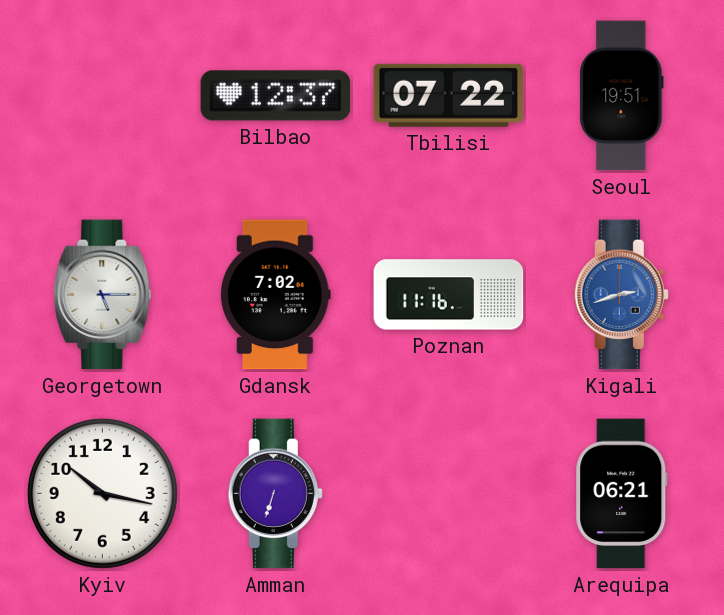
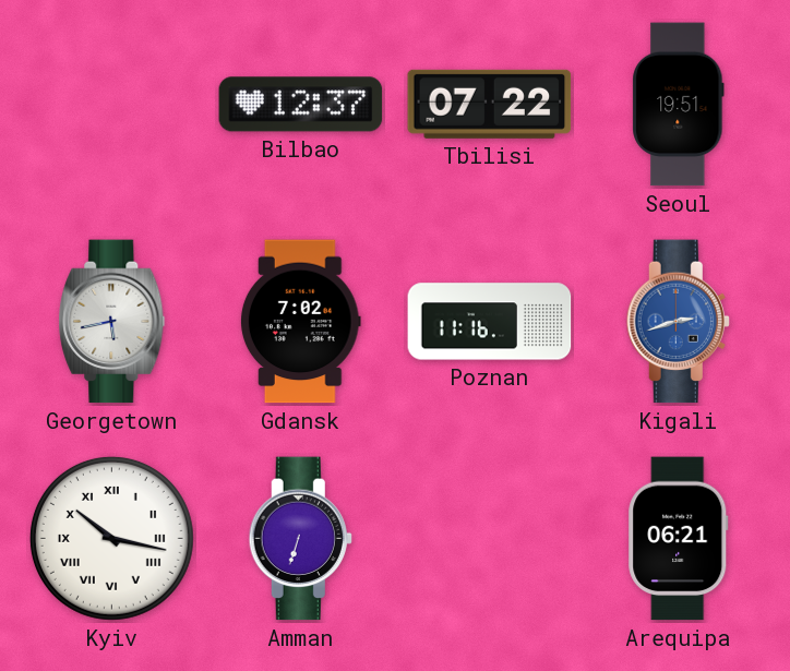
Georgetown: 5:15 -> 5:43
Kyiv numerals: Arabic -> Roman
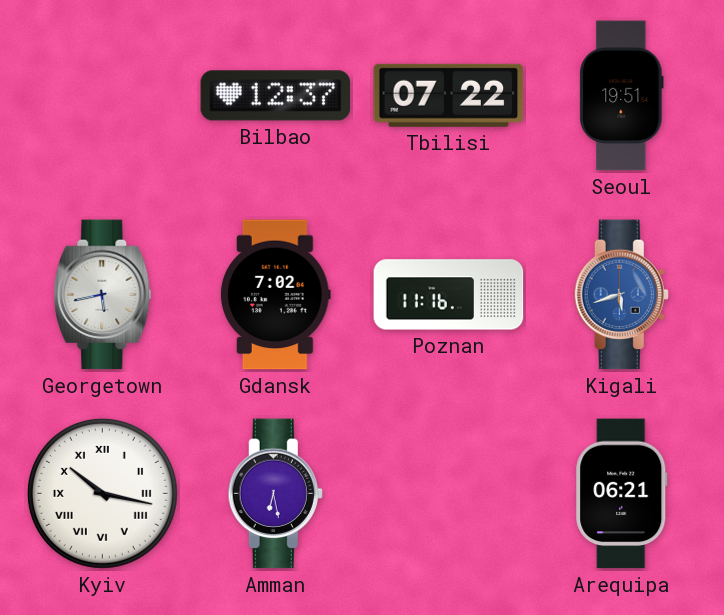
Kigali: 2:42 -> 5:42
Amman: 6:33 -> 6:28
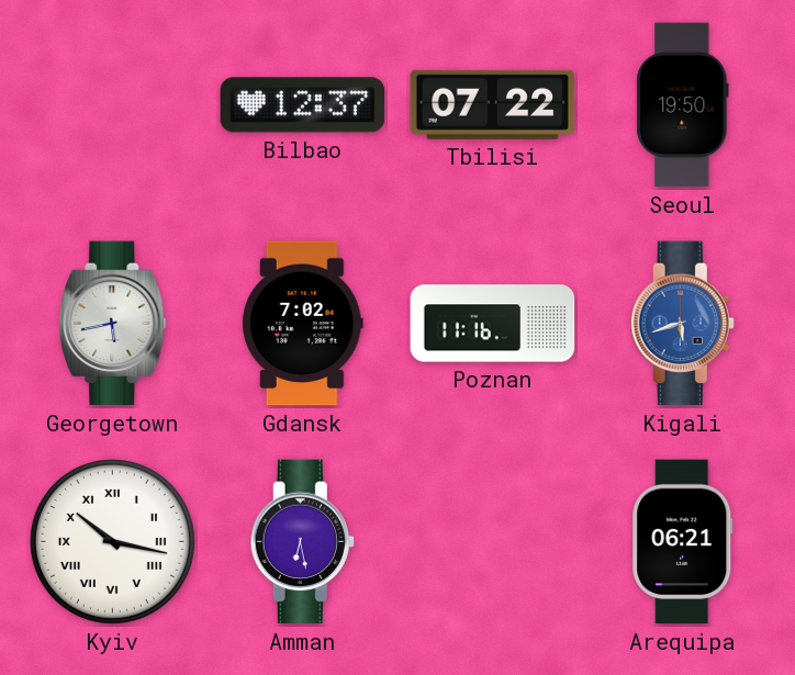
Seoul: 19:51 -> 19:50
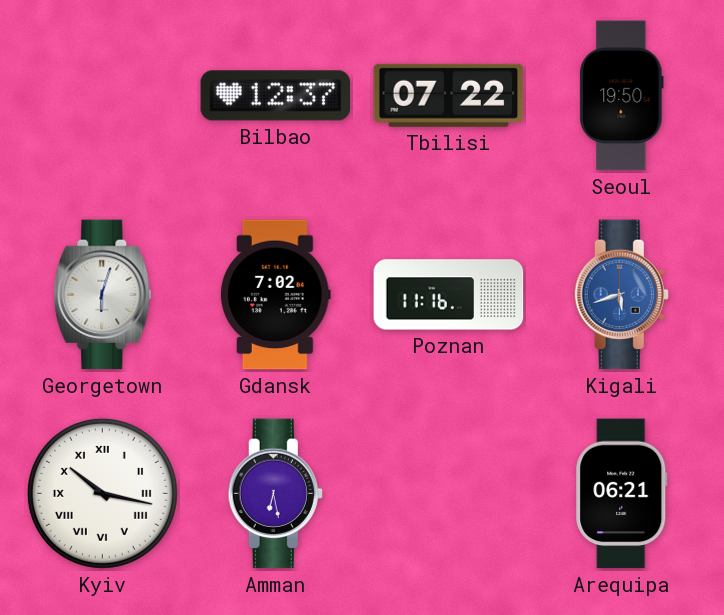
Georgetown: 5:43 -> 6:03
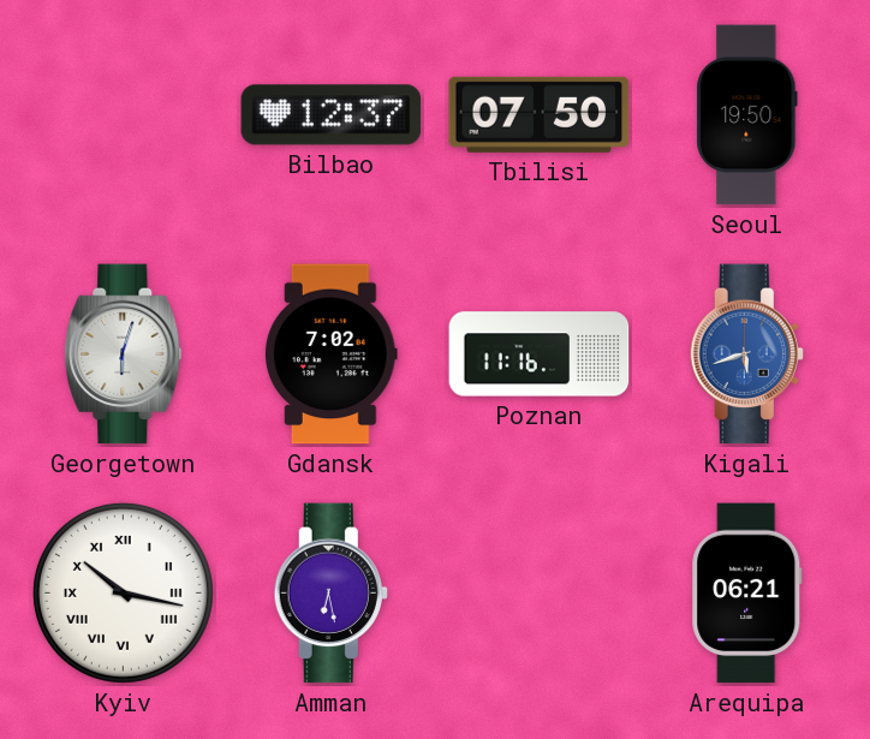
Tbilisi: 07:22 -> 07:50
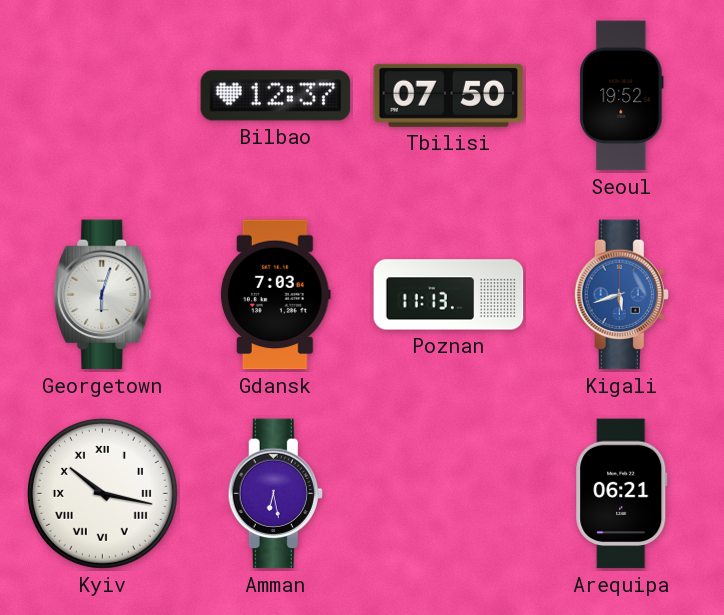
Seoul: 19:50 -> 19:52
Gdansk: 7:02 -> 7:03
Poznan: 11:16 -> 11:13
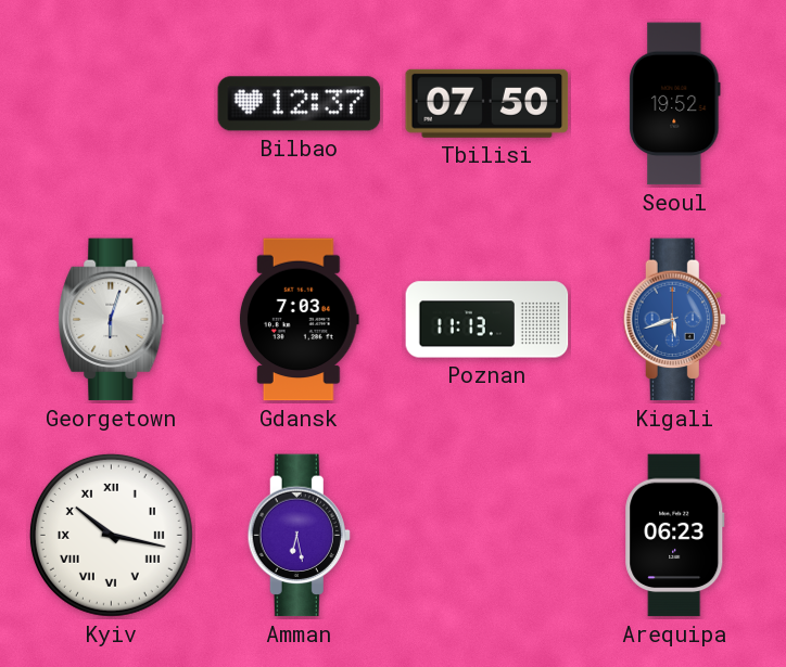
Arequipa: 06:21 -> 06:23
